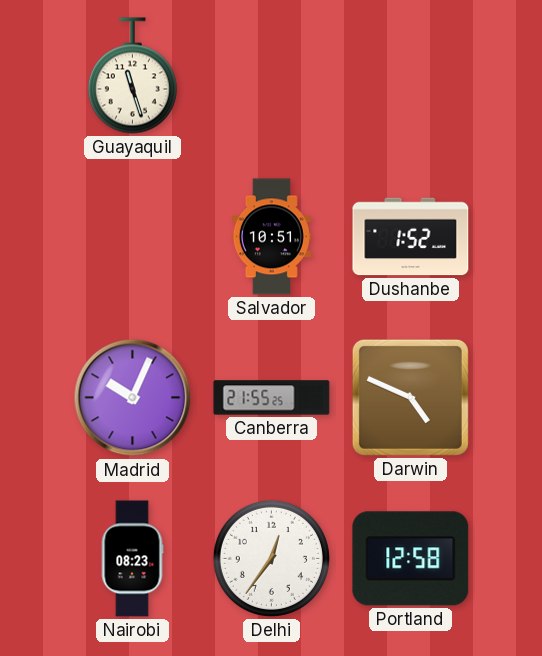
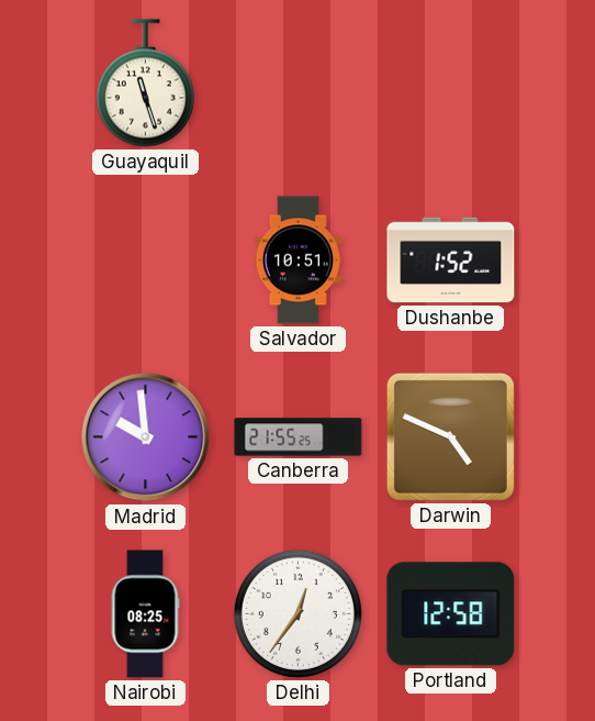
Madrid: 10:04 -> 9:59
Nairobi: 08:23 -> 08:25
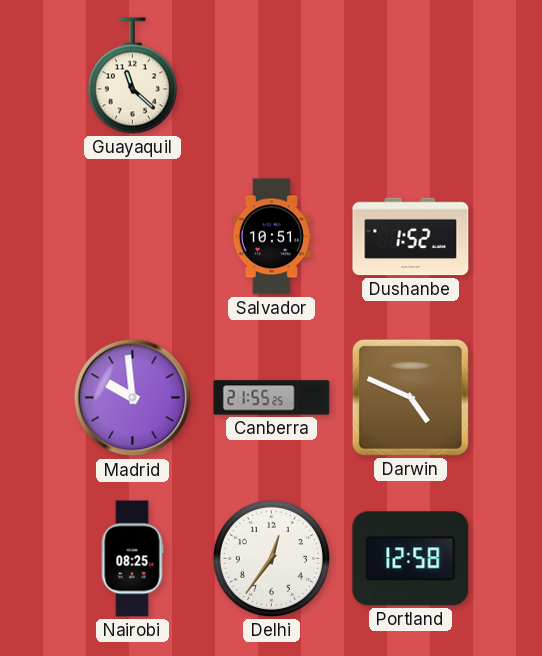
Guayaquil: 11:27 -> 11:22
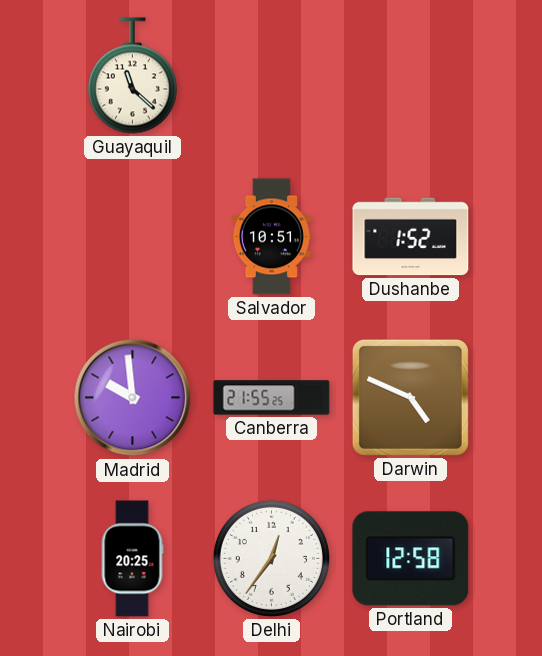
Nairobi: 08:25 -> 20:25
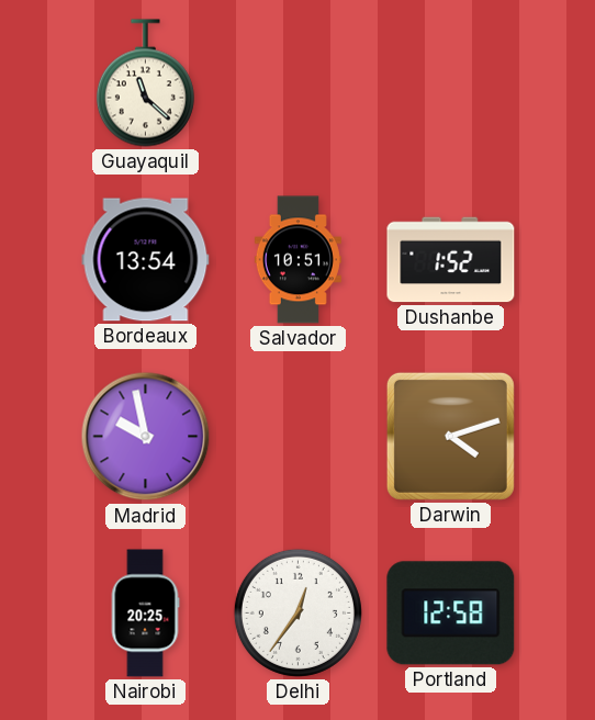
Bordeaux: none -> 13:54
Madrid: 9:59 -> 9:58
Canberra: 21:55 -> none
Darwin: 4:49 -> 4:12
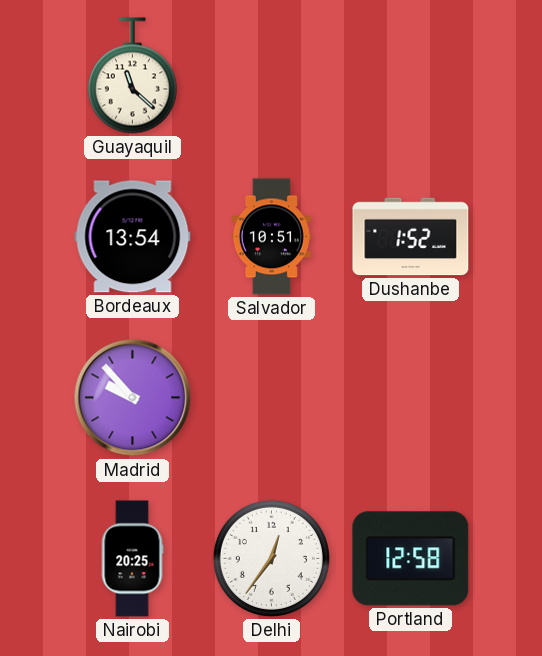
Madrid: 9:58 -> 9:53
Darwin: 4:12 -> none
